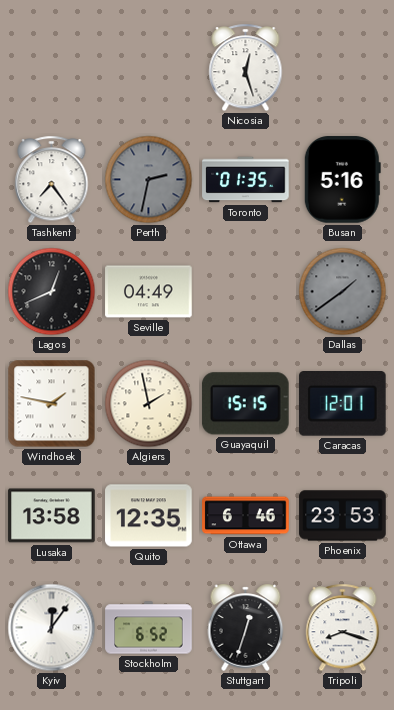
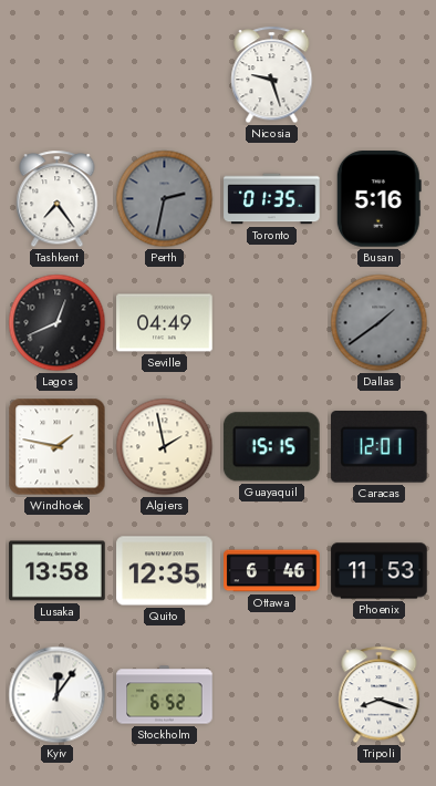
Nicosia: 12:27 -> 9:27
Phoenix: 23:53 -> 11:53
Stuttgart: 12:33 -> none
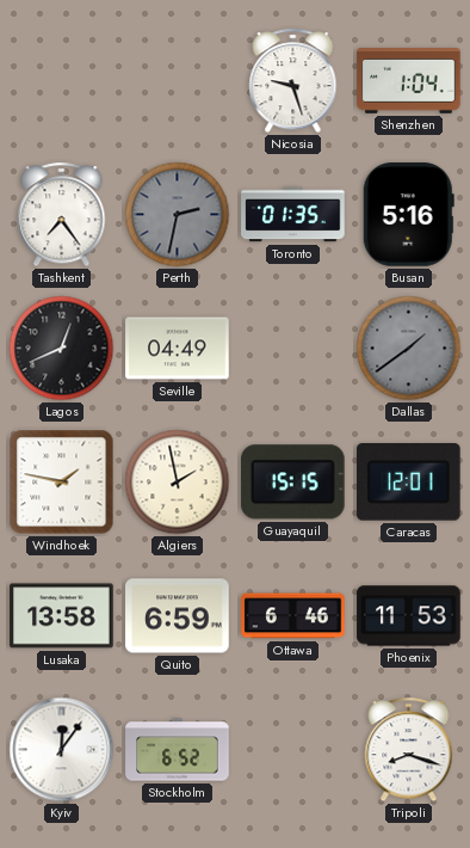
Shenzhen: none -> 1:04
Quito: 12:35 -> 6:59
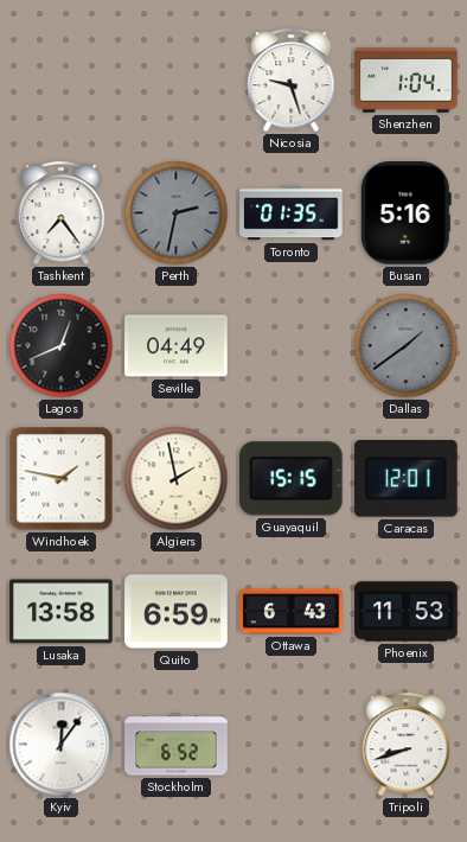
Ottawa: 6:46 -> 6:43
Tripoli: 8:18 -> 8:42
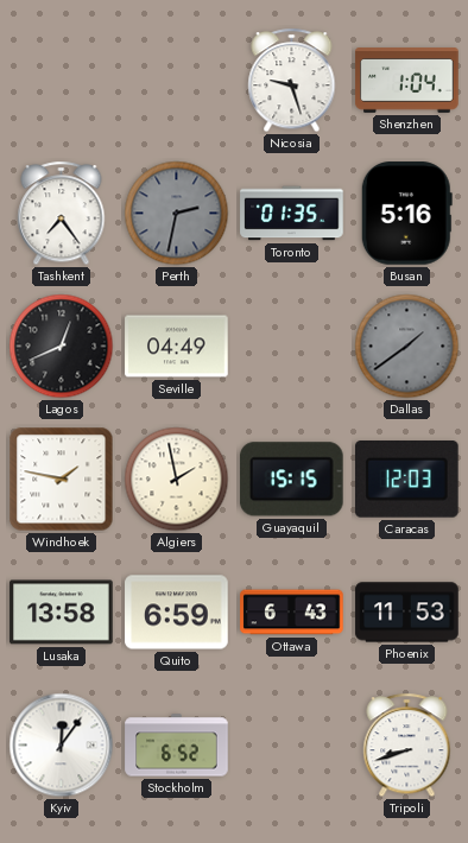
Caracas: 12:01 -> 12:03
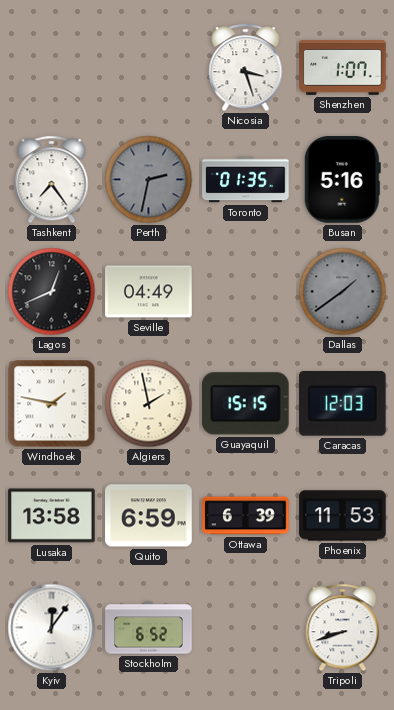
Nicosia: 9:27 -> 3:27
Shenzhen: 1:04 -> 1:07
Ottawa: 6:43 -> 6:39
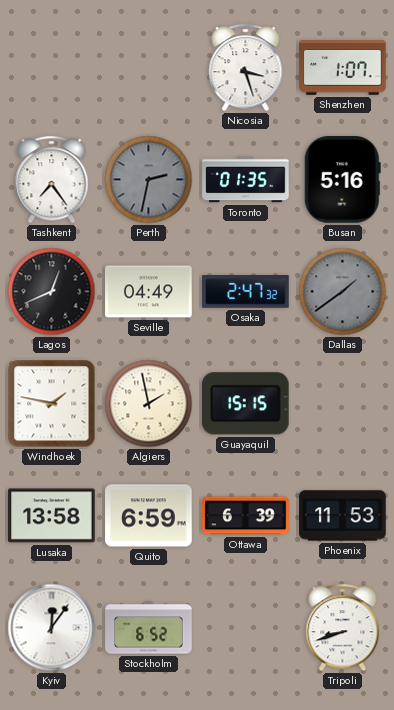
Osaka: none -> 2:47
Caracas: 12:03 -> none
